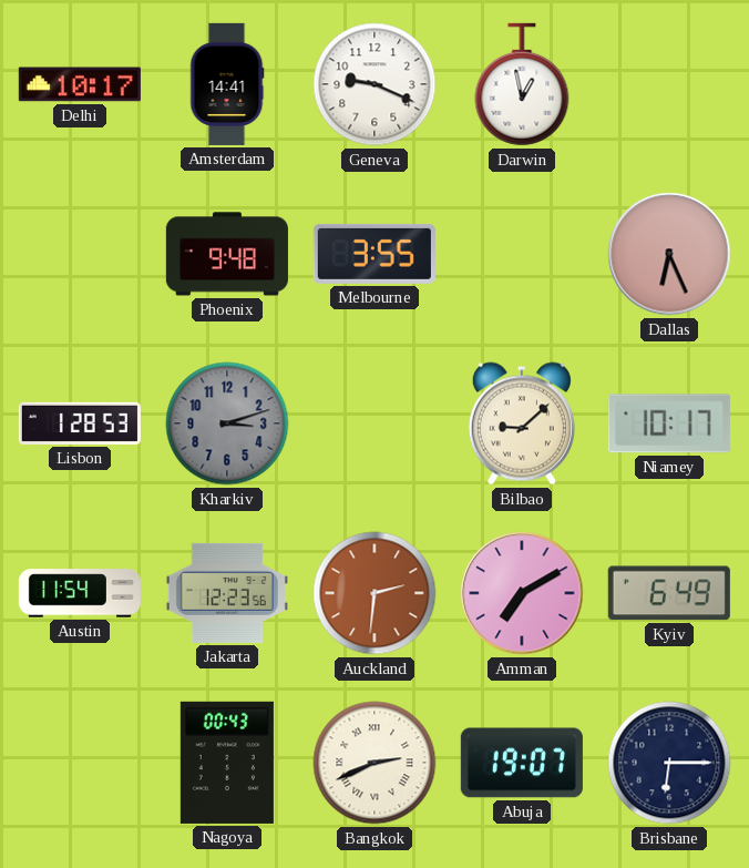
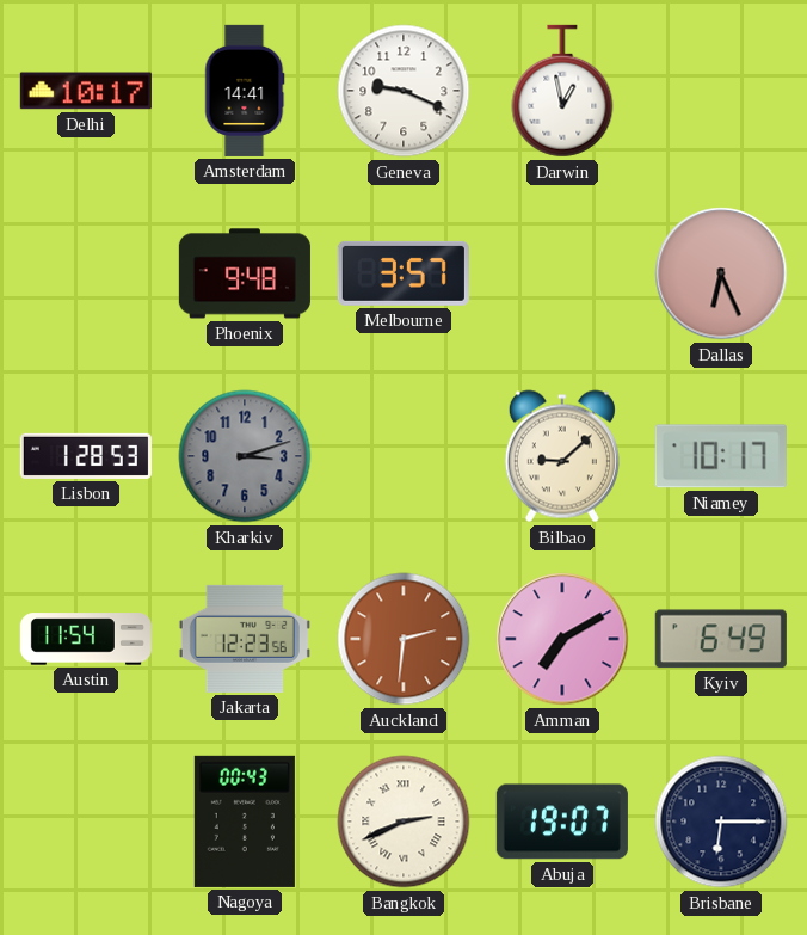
Melbourne: 3:55 -> 3:57
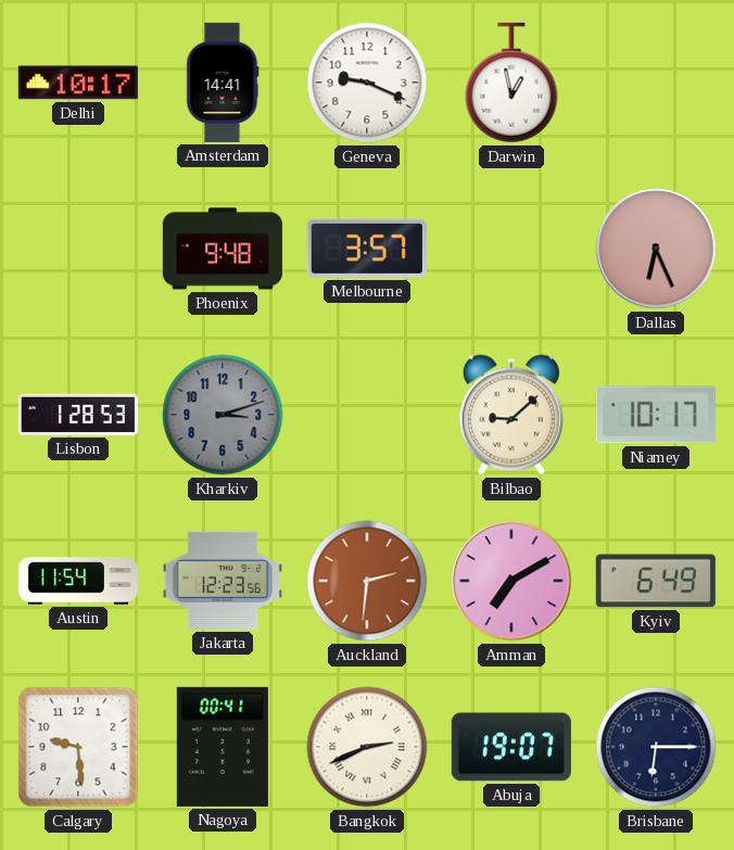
Calgary: none -> 9:29
Nagoya: 00:43 -> 00:41
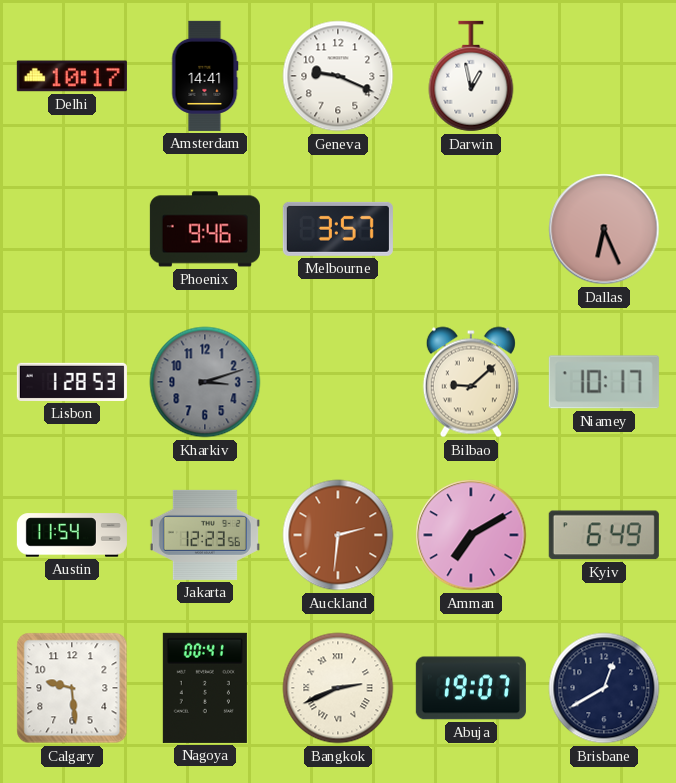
Phoenix: 9:48 -> 9:46
Brisbane: 6:15 -> 12:40
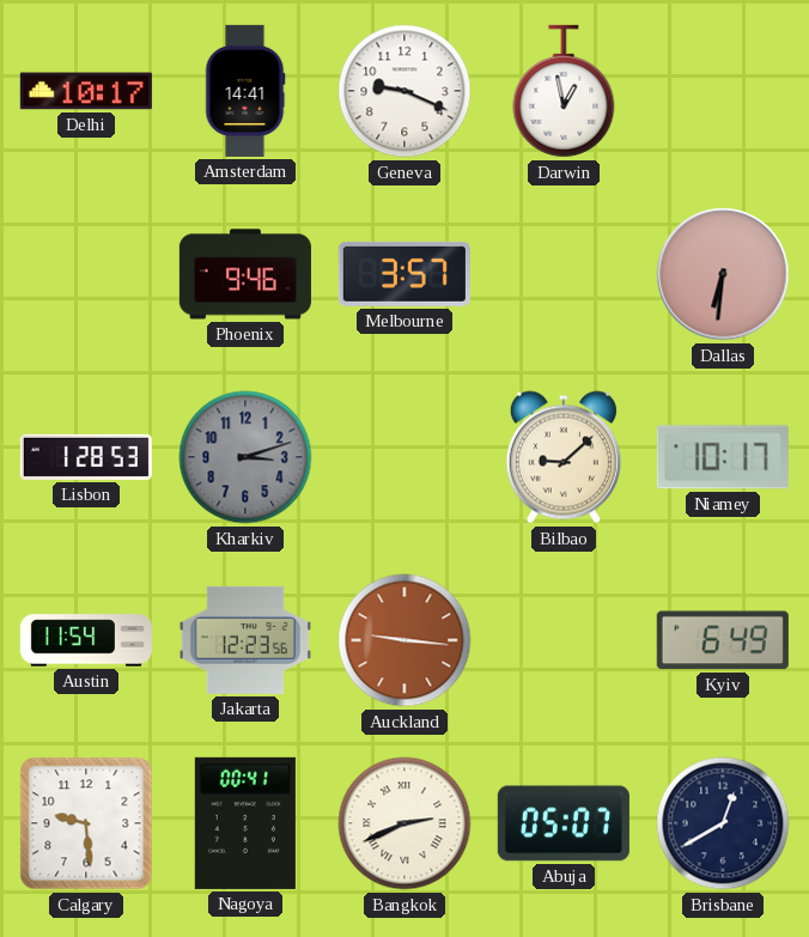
Dallas: 6:26 -> 6:31
Auckland: 2:31 -> 9:16
Amman: 7:10 -> none
Abuja: 19:07 -> 05:07
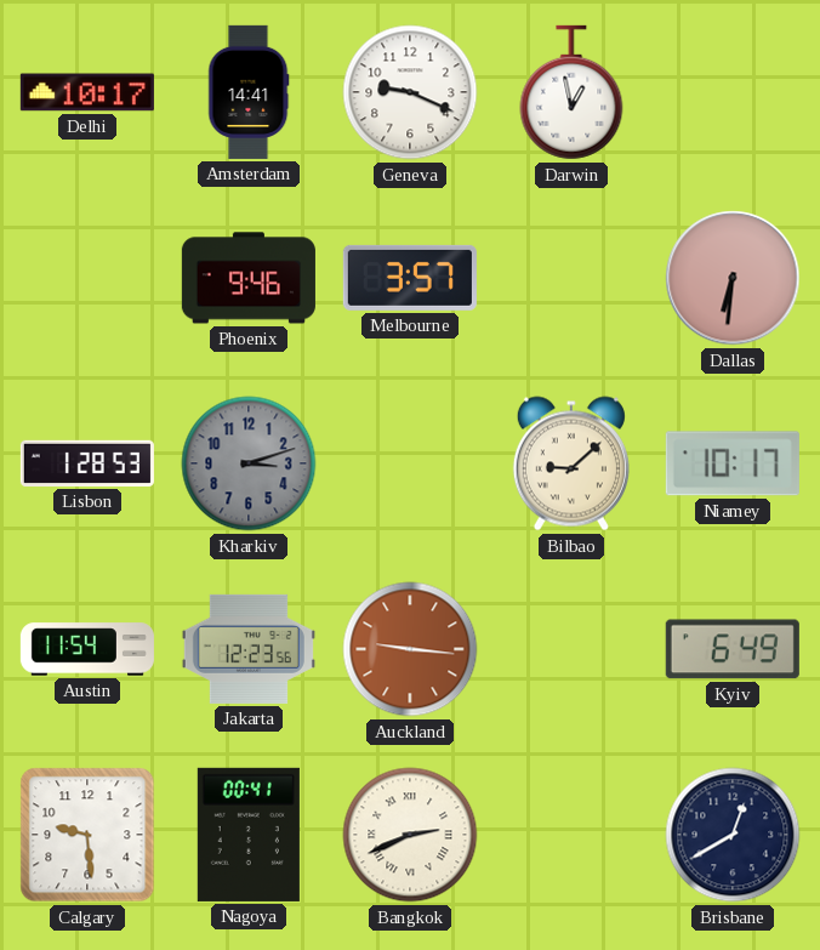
Abuja: 05:07 -> none
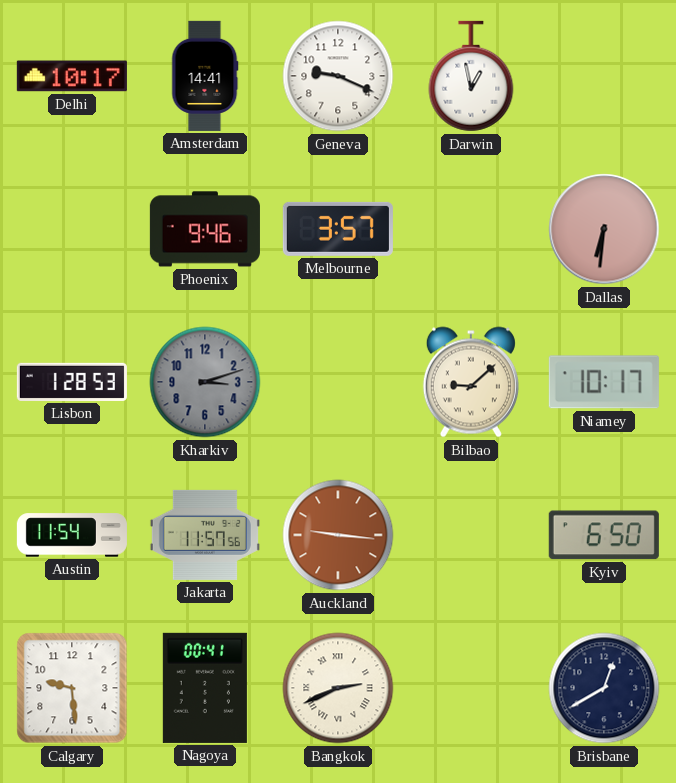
Jakarta: 12:23 -> 11:57
Kyiv: 6:49 -> 6:50
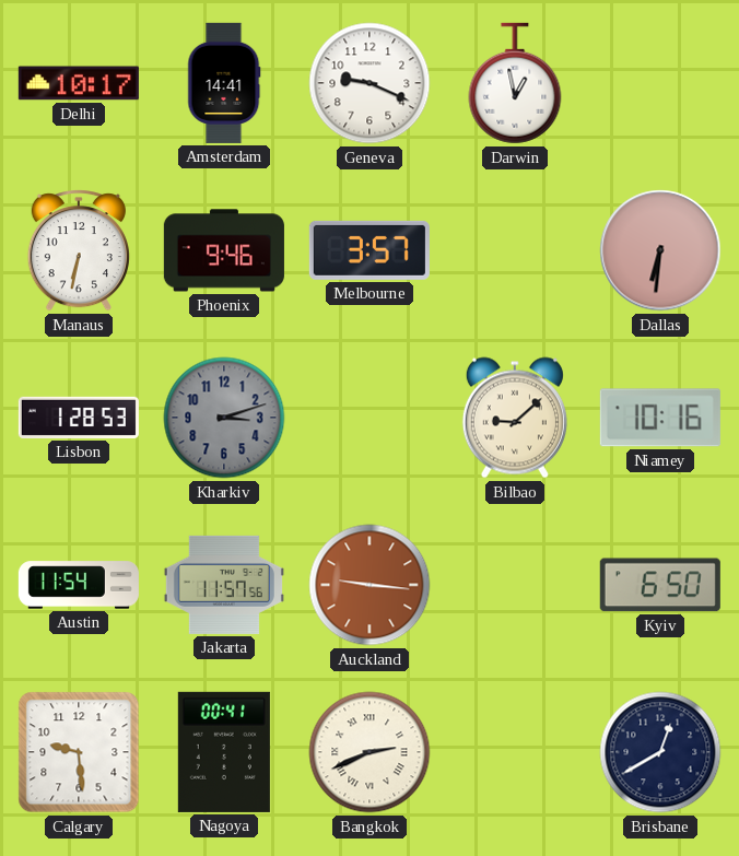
Manaus: none -> 6:32
Niamey: 10:17 -> 10:16
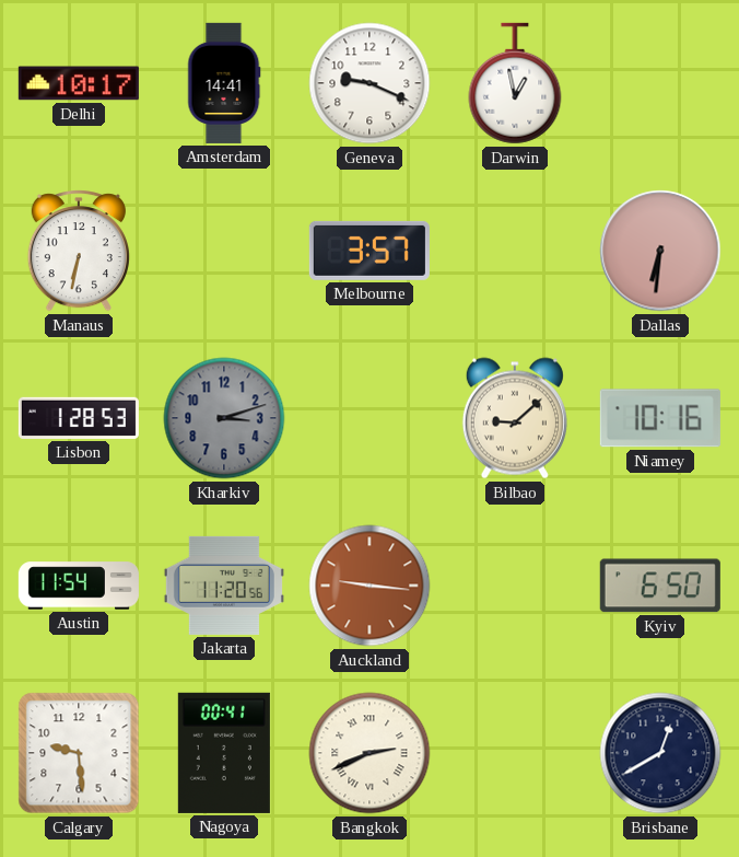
Phoenix: 9:46 -> none
Jakarta: 11:57 -> 11:20
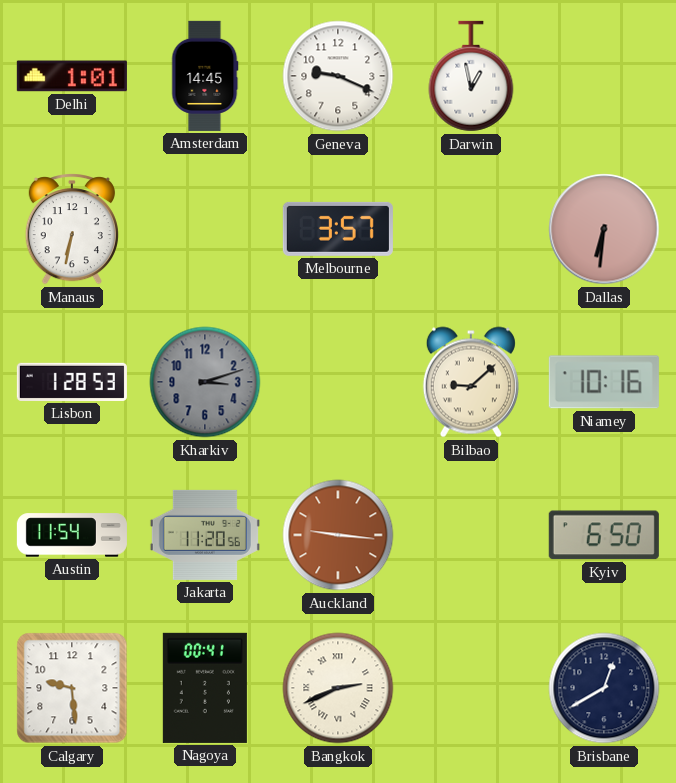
Delhi: 10:17 -> 1:01
Amsterdam: 14:41 -> 14:45
